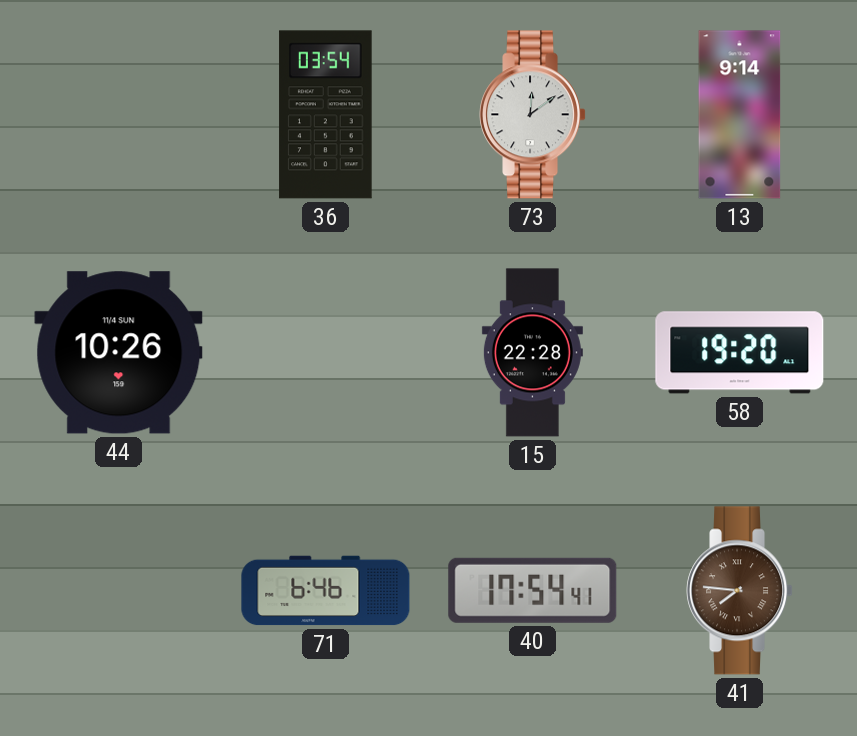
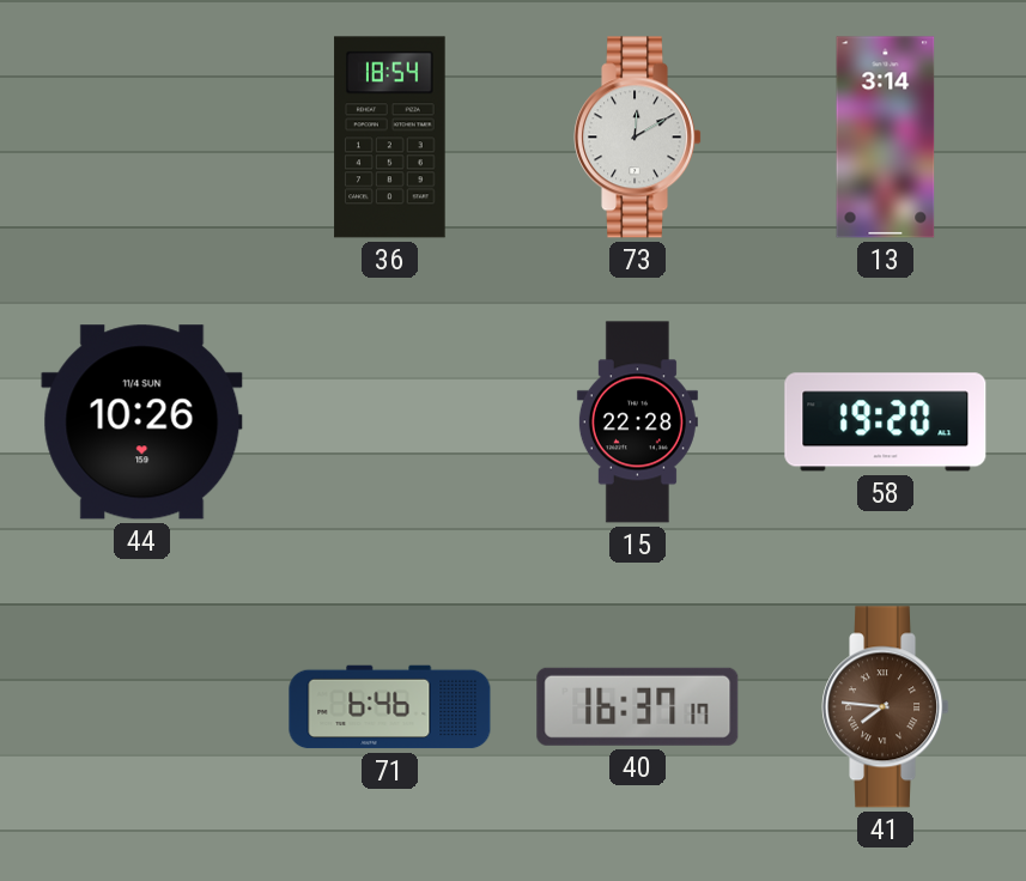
36: 03:54 -> 18:54
73: 12:09 -> 12:10
13: 9:14 -> 3:14
40: 17:54 -> 16:37
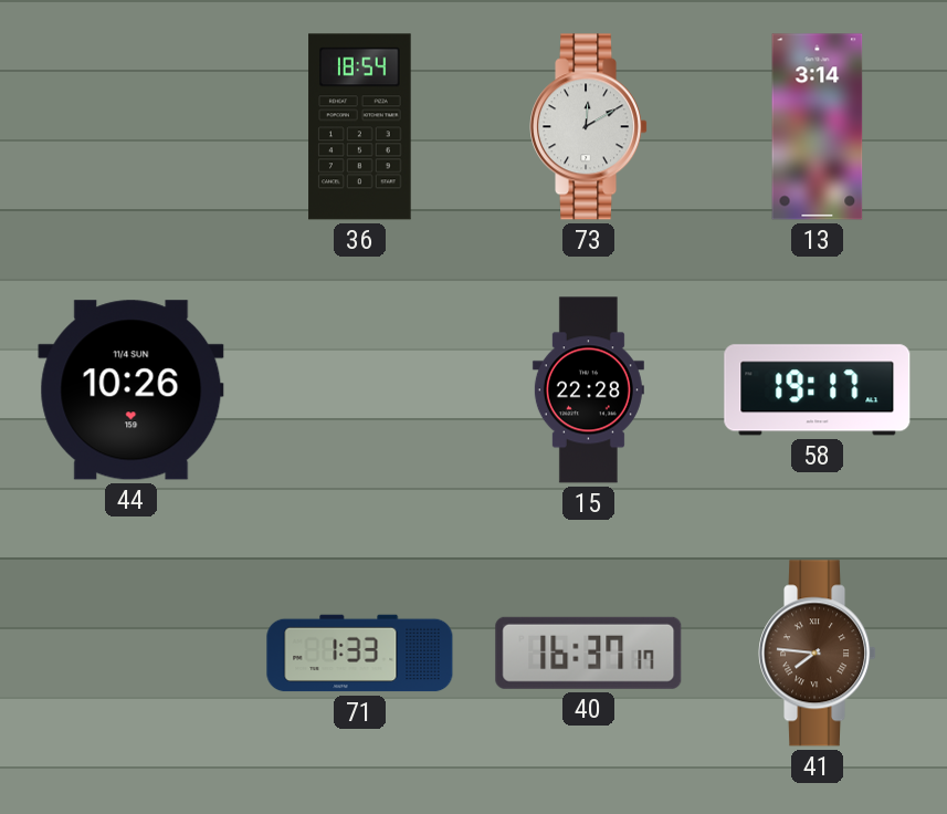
58: 19:20 -> 19:17
71: 6:46 -> 1:33
